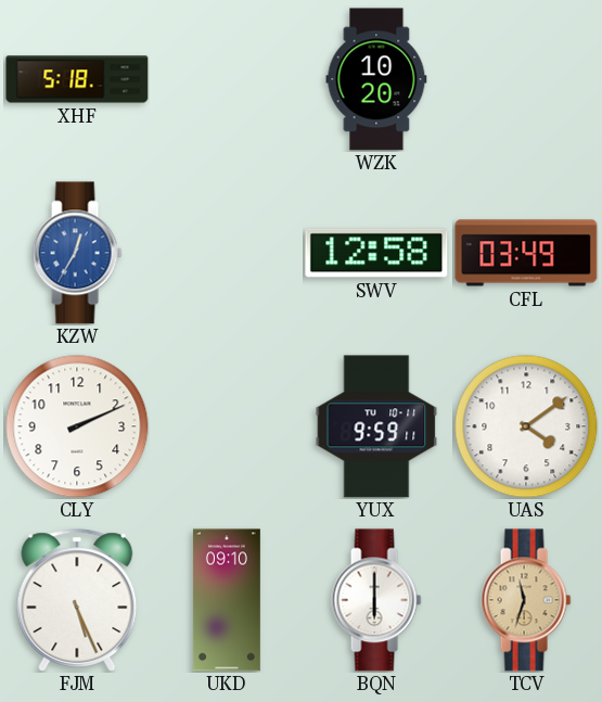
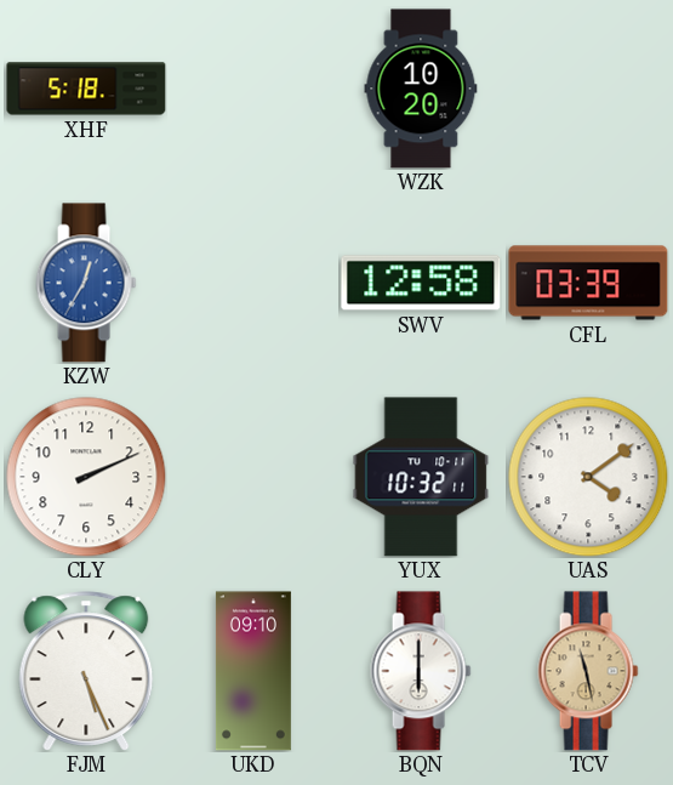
CFL: 03:49 -> 03:39
YUX: 9:59 -> 10:32
TCV: 11:33 -> 11:28
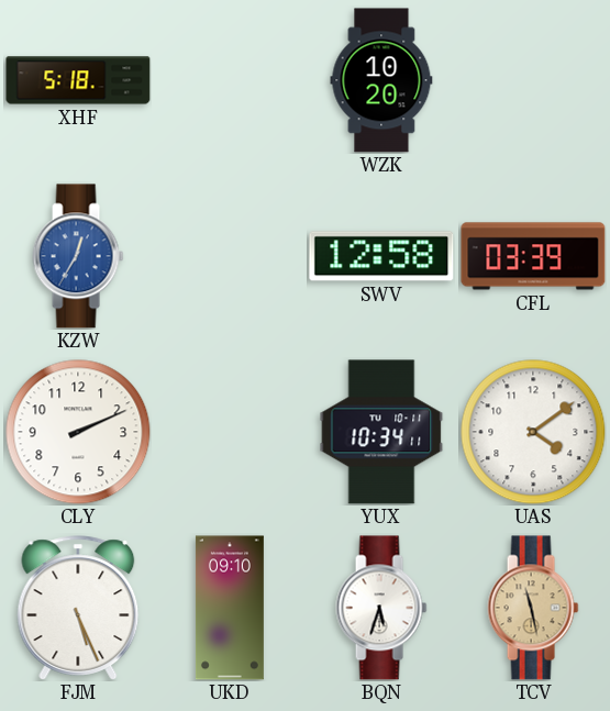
YUX: 10:32 -> 10:34
BQN: 6:00 -> 5:33
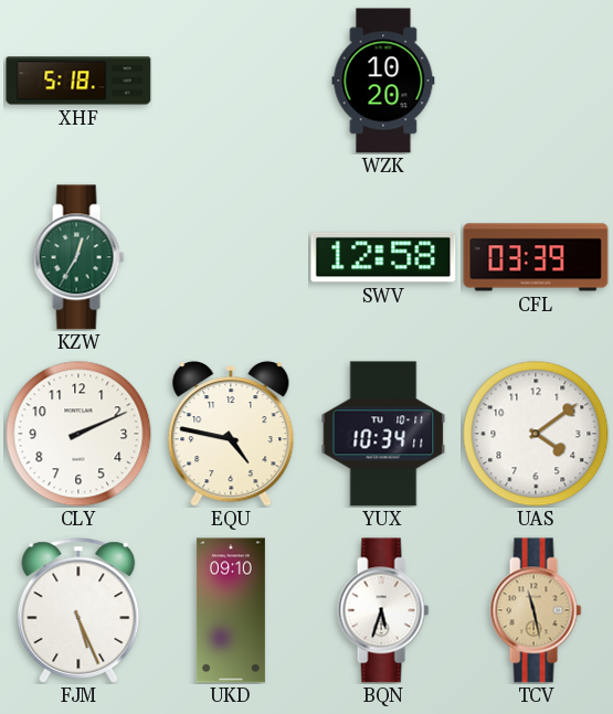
KZW dial: blue -> green
EQU: none -> 4:47
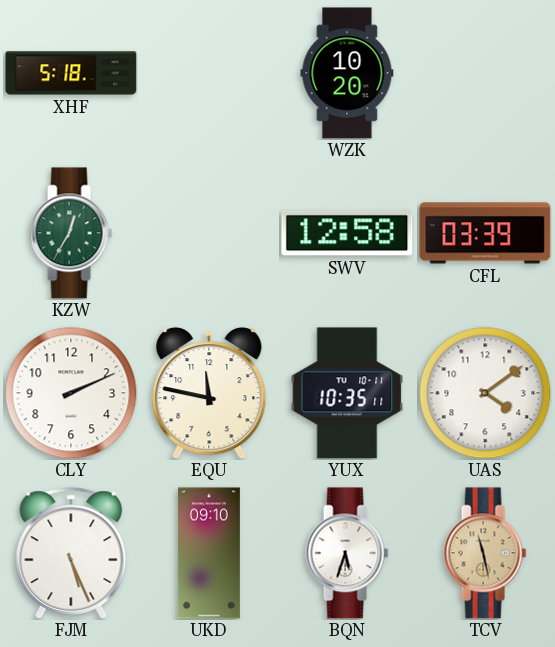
EQU: 4:47 -> 11:47
YUX: 10:34 -> 10:35
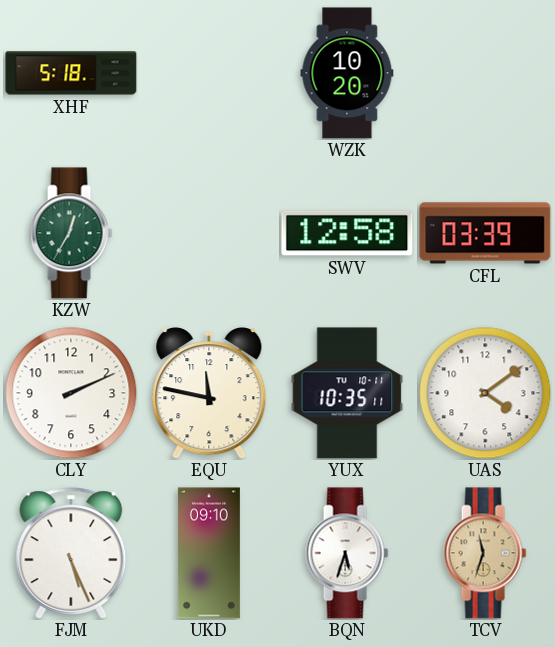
TCV: 11:28 -> 11:33
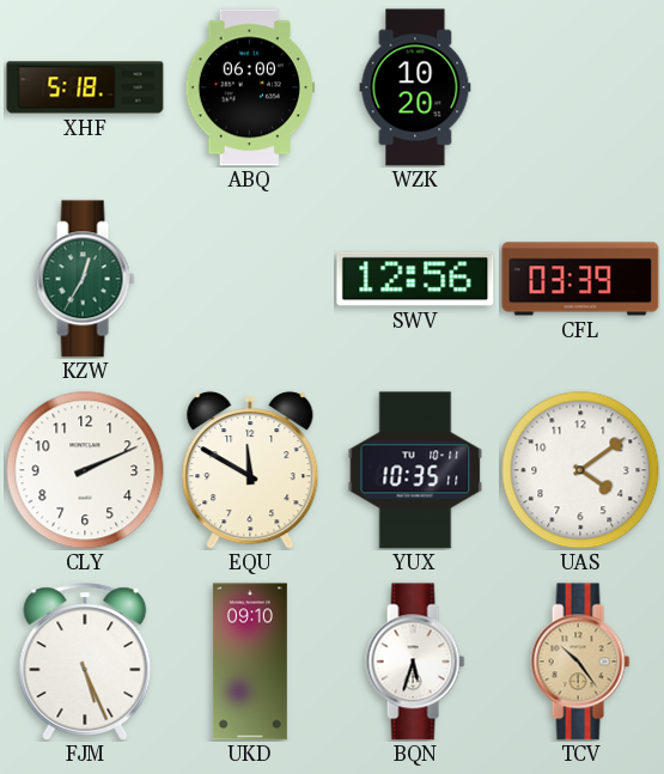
ABQ: none -> 06:00
SWV: 12:58 -> 12:56
EQU: 11:47 -> 11:50
TCV: 11:33 -> 10:24
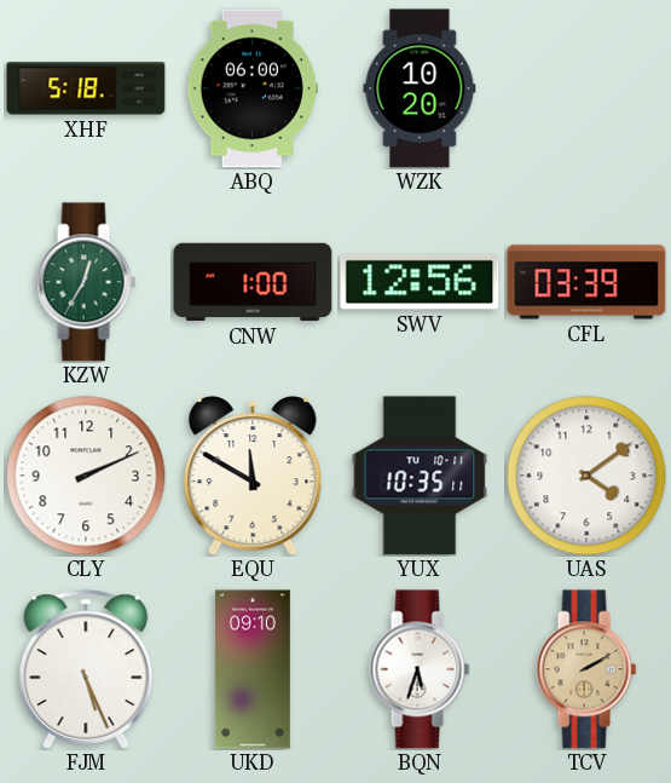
CNW: none -> 1:00
TCV: 10:24 -> 2:10
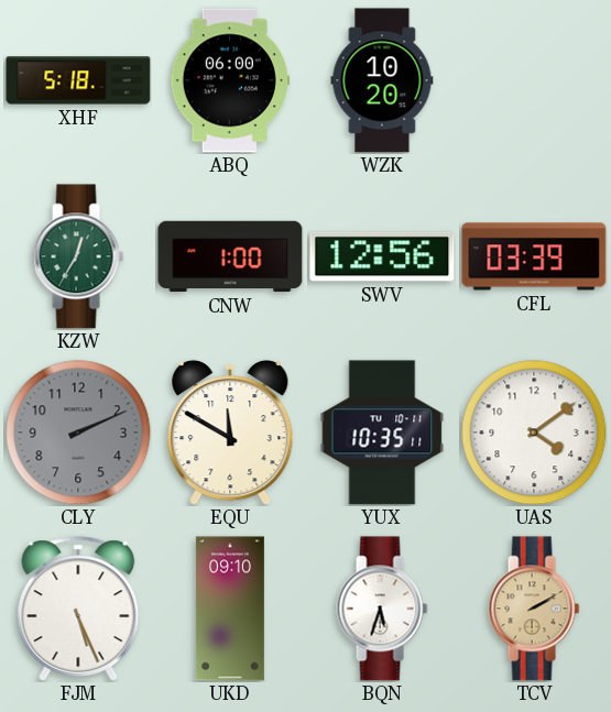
CLY dial: white -> grey
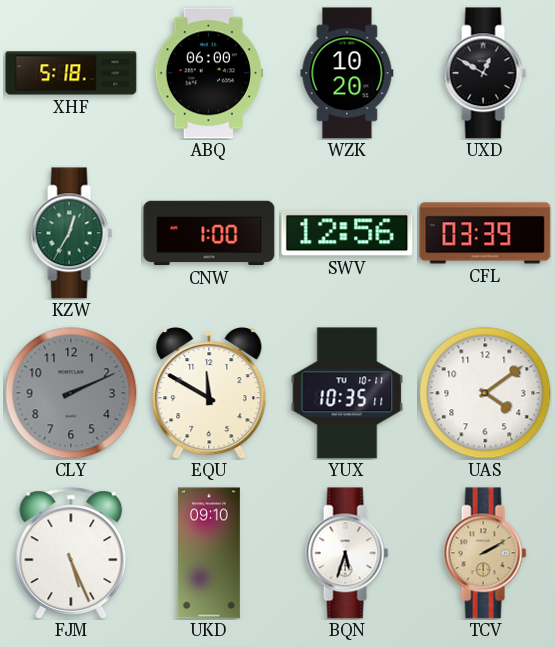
UXD: none -> 12:50
